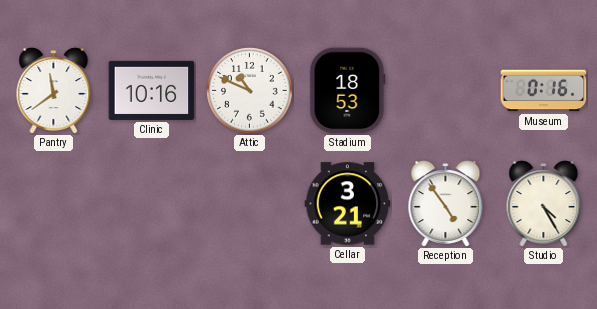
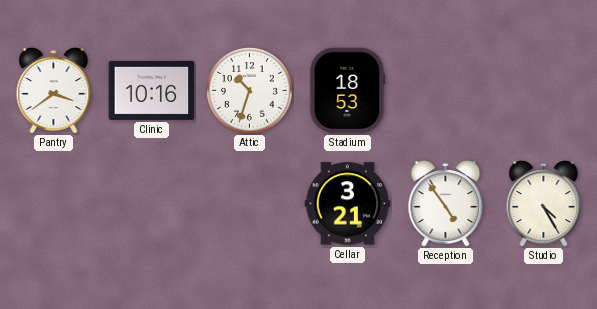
Pantry: 11:39 -> 3:39
Attic: 10:49 -> 10:33
Museum: 0:16 -> none
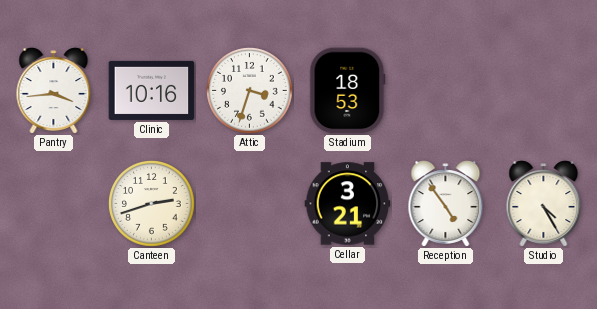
Pantry: 3:39 -> 3:44
Attic: 10:33 -> 3:33
Canteen: none -> 2:42
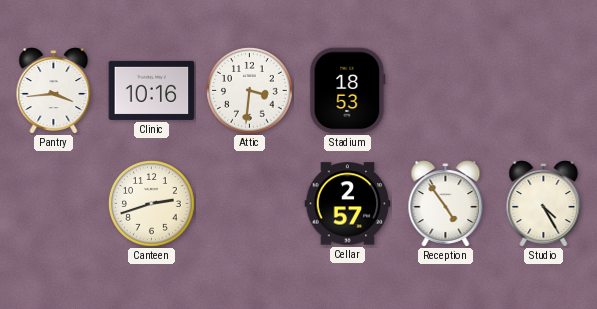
Attic: 3:33 -> 3:31
Cellar: 3:21 -> 2:57
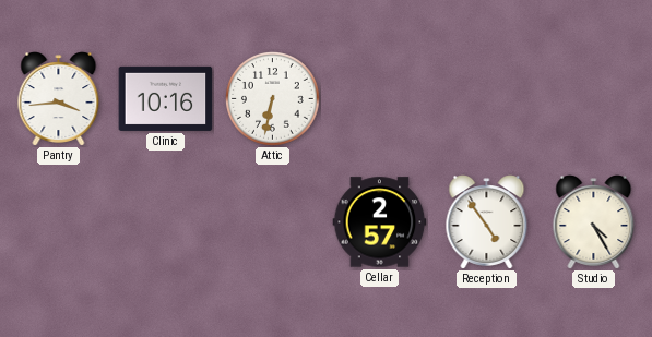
Attic: 3:31 -> 6:32
Stadium: 18:53 -> none
Canteen: 2:42 -> none
